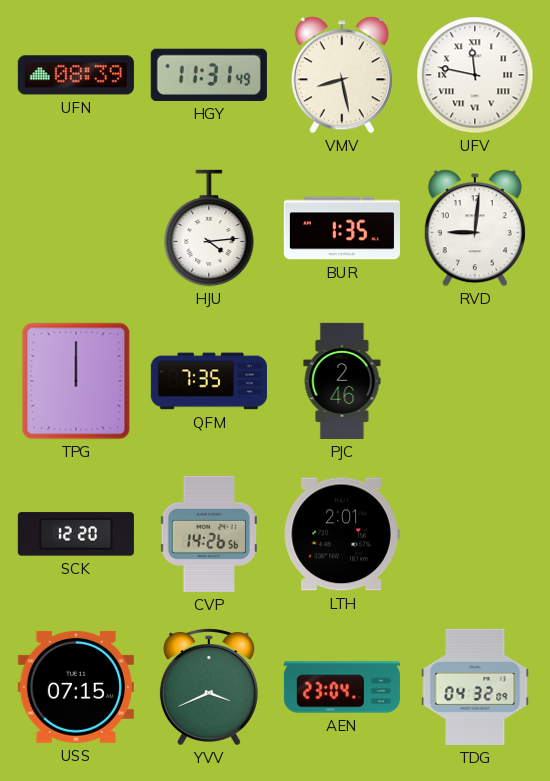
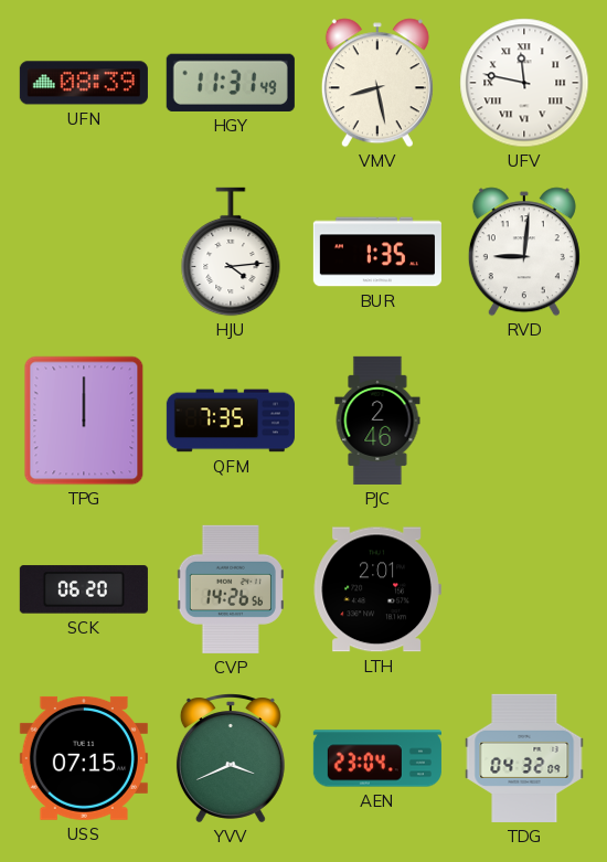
SCK: 12:20 -> 06:20
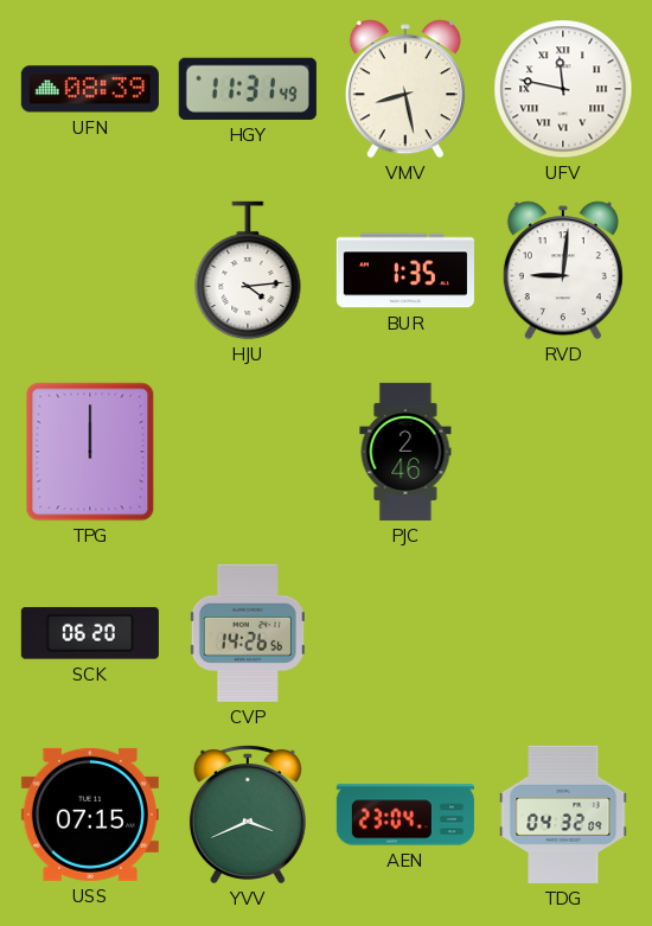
QFM: 7:35 -> none
LTH: 2:01 -> none
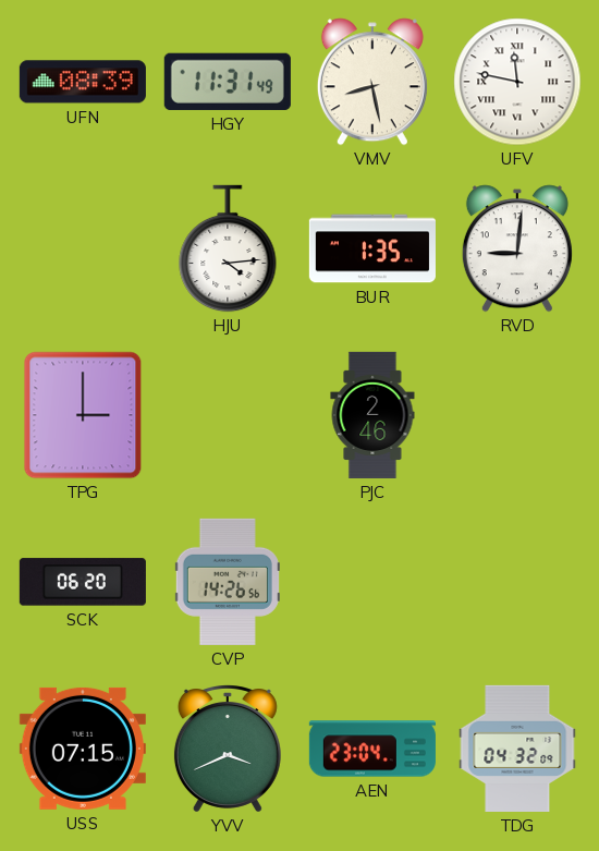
TPG: 12:00 -> 3:00
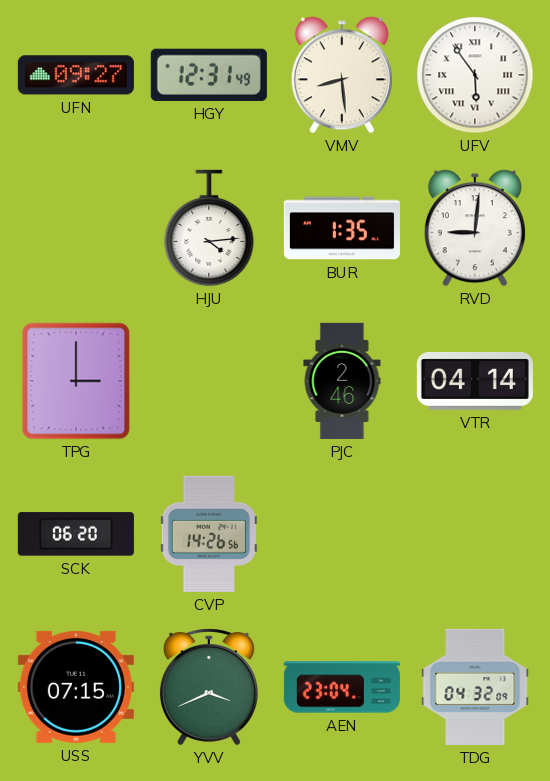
UFN: 08:39 -> 09:27
HGY: 11:31 -> 12:31
VMV: 8:28 -> 8:29
UFV: 11:47 -> 5:54
VTR: none -> 04:14
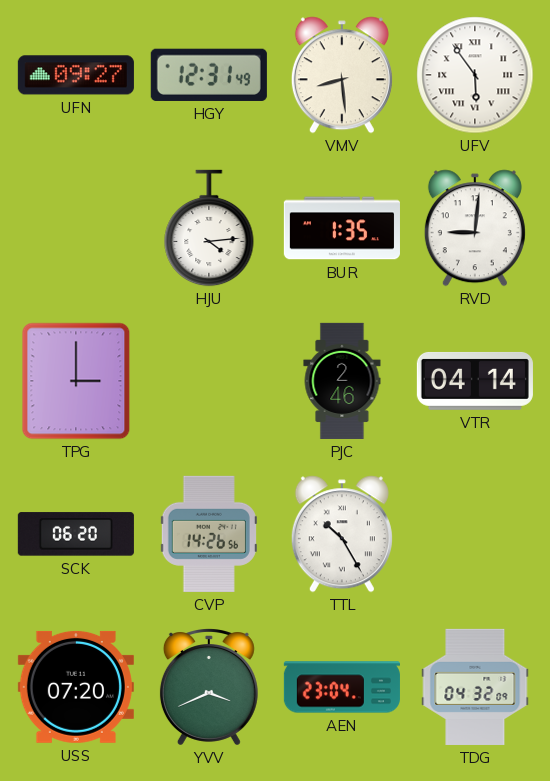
TTL: none -> 10:25
USS: 07:15 -> 07:20
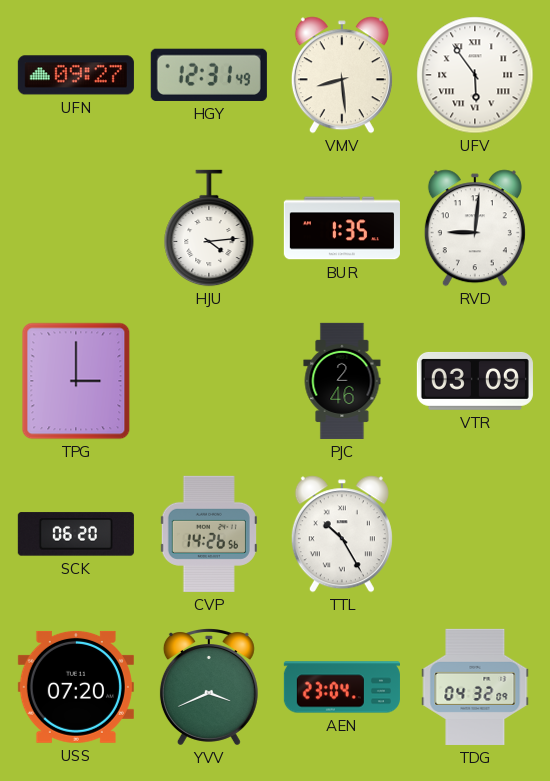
VTR: 04:14 -> 03:09
